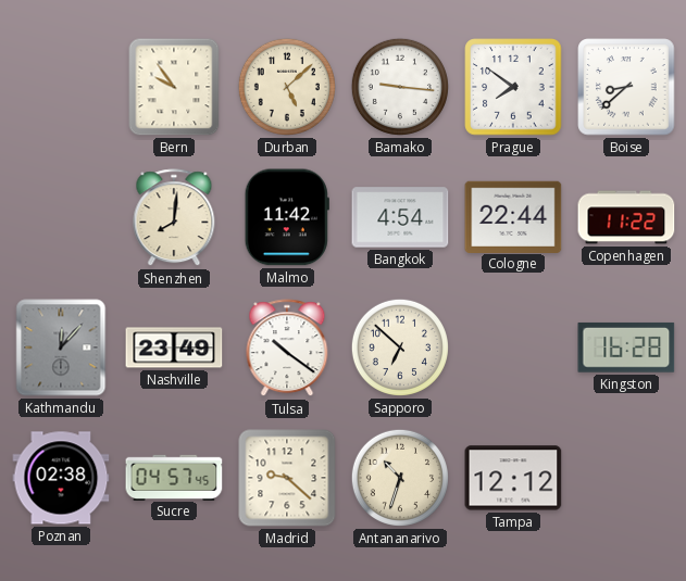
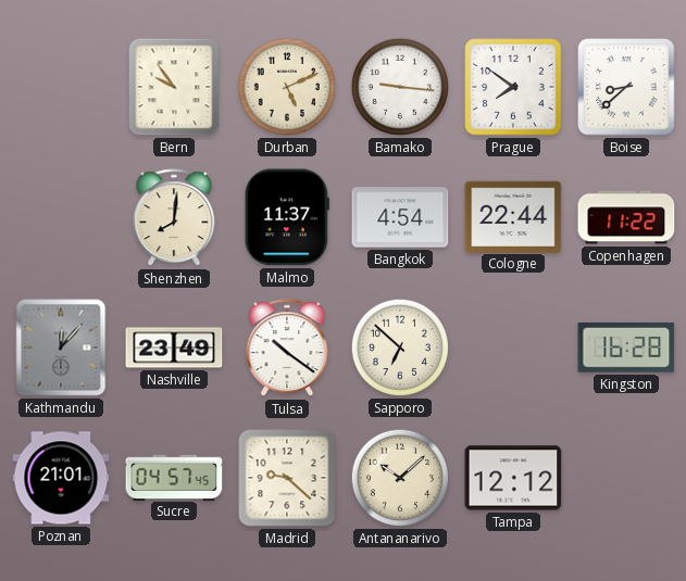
Durban: 5:08 -> 5:11
Malmo: 11:42 -> 11:37
Poznan: 02:38 -> 21:01
Antananarivo: 10:33 -> 10:08
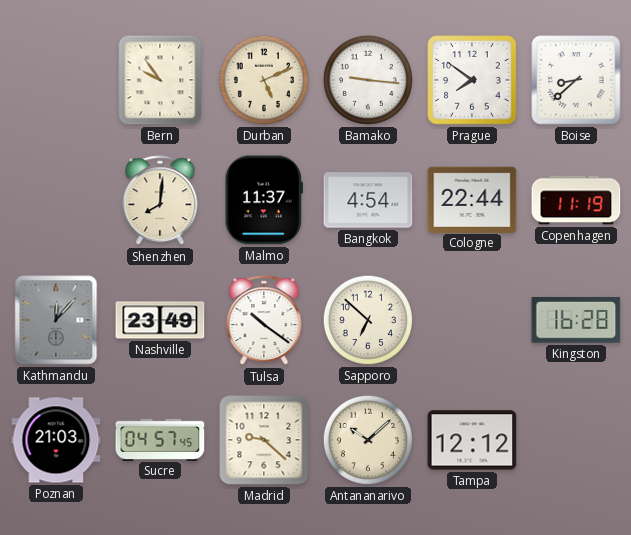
Copenhagen: 11:22 -> 11:19
Poznan: 21:01 -> 21:03
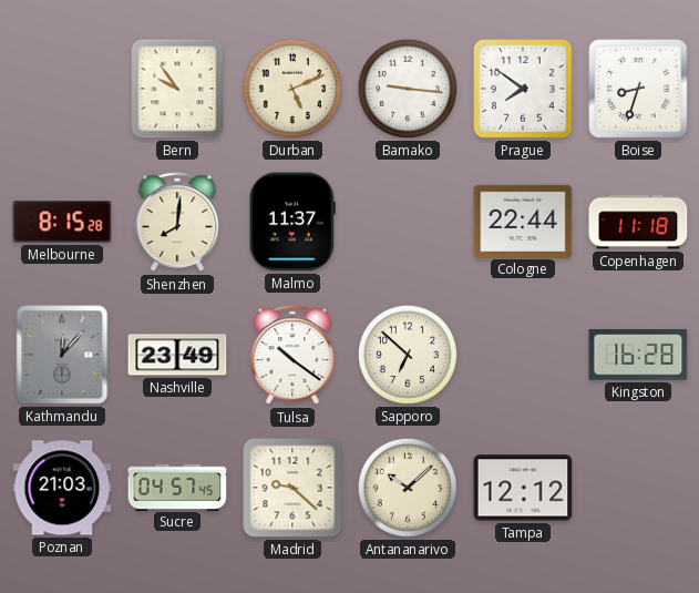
Boise: 8:38 -> 8:33
Melbourne: none -> 8:15
Bangkok: 4:54 -> none
Copenhagen: 11:19 -> 11:18
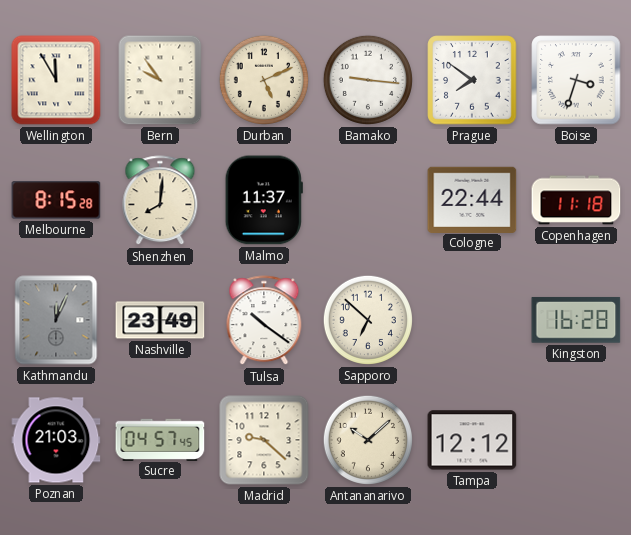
Wellington: none -> 11:55
Boise: 8:33 -> 3:33
Kathmandu: 12:07 -> 12:04
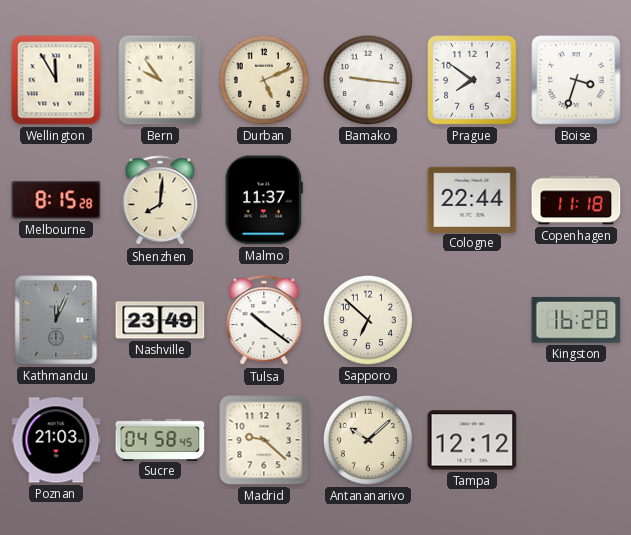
Sucre: 04:57 -> 04:58
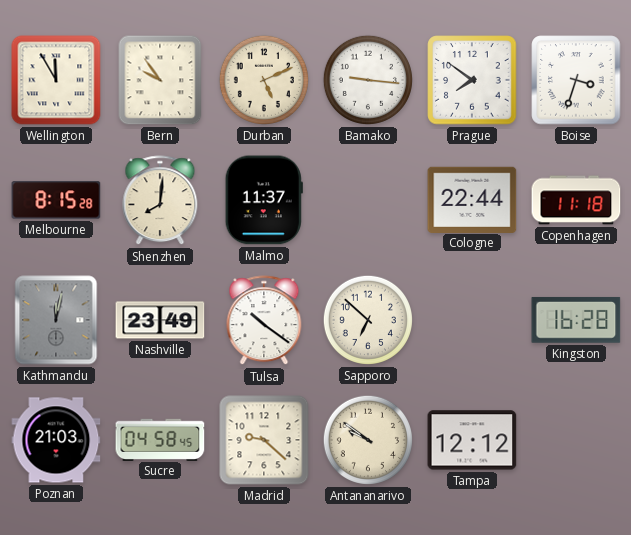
Kathmandu: 12:04 -> 12:02
Antananarivo: 10:08 -> 9:51
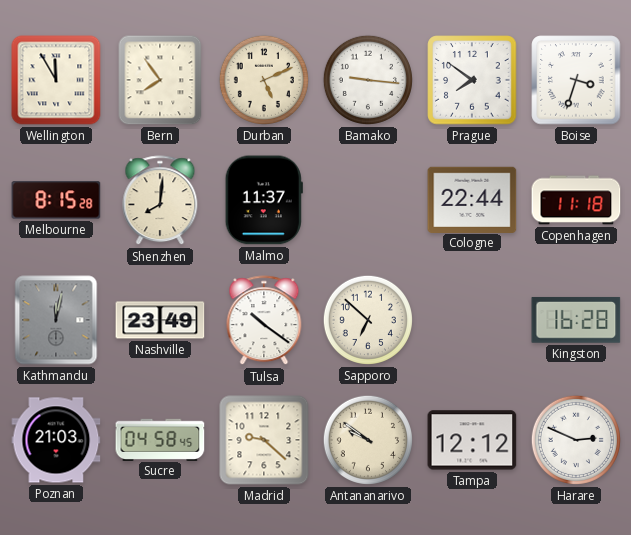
Bern: 9:54 -> 7:54
Harare: none -> 2:49
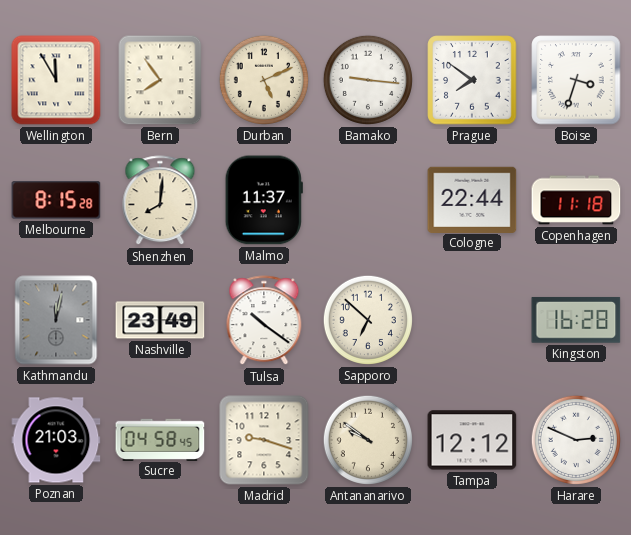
Madrid: 9:22 -> 9:18
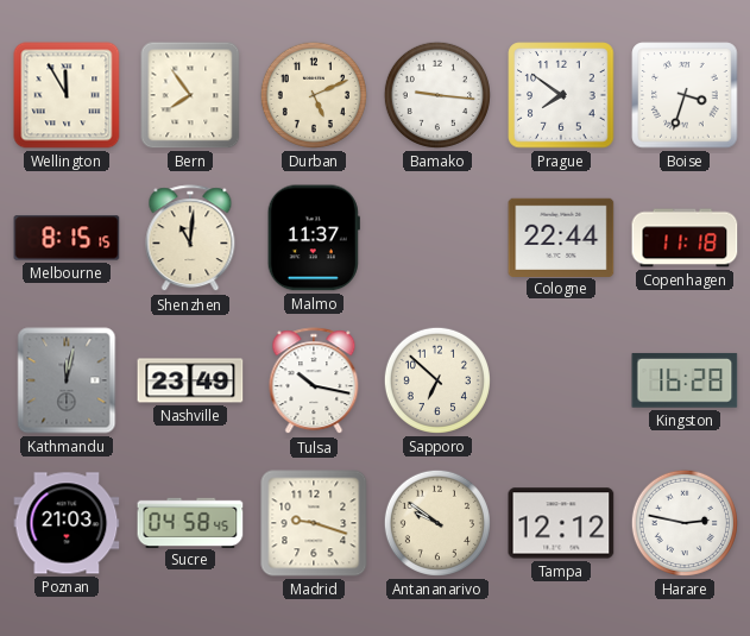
Melbourne: 8:15:28 -> 8:15:15
Shenzhen: 8:01 -> 11:01
Tulsa: 10:21 -> 10:17
Harare: 2:49 -> 2:47
